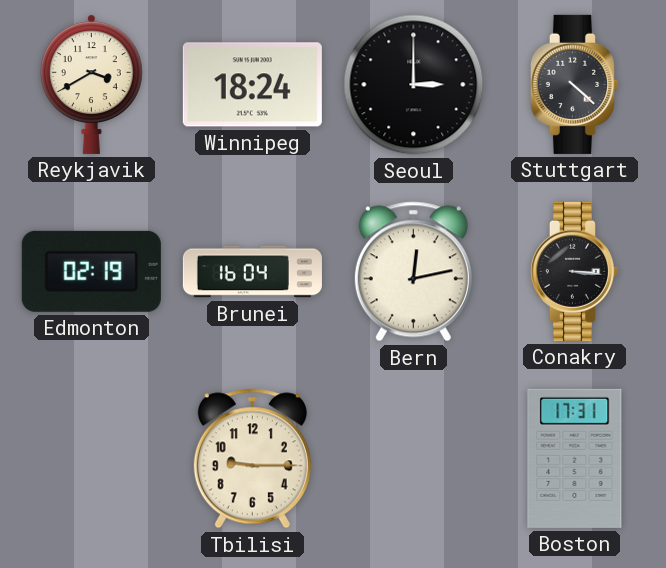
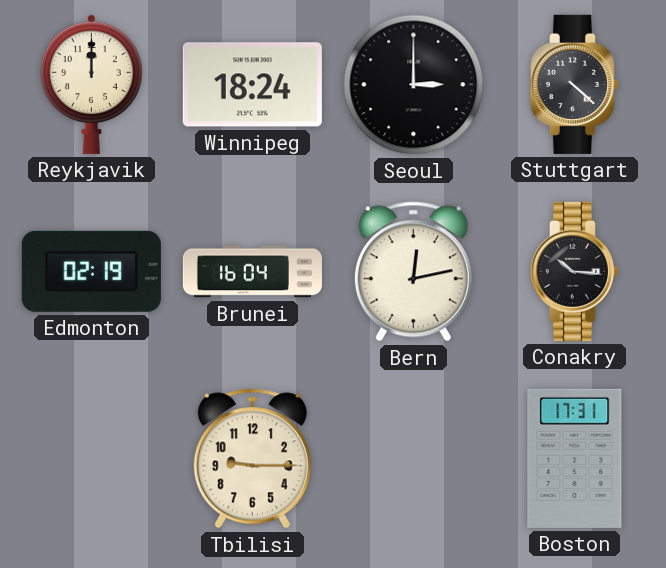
Reykjavik: 3:40 -> 12:00
Conakry: 3:16 -> 10:16
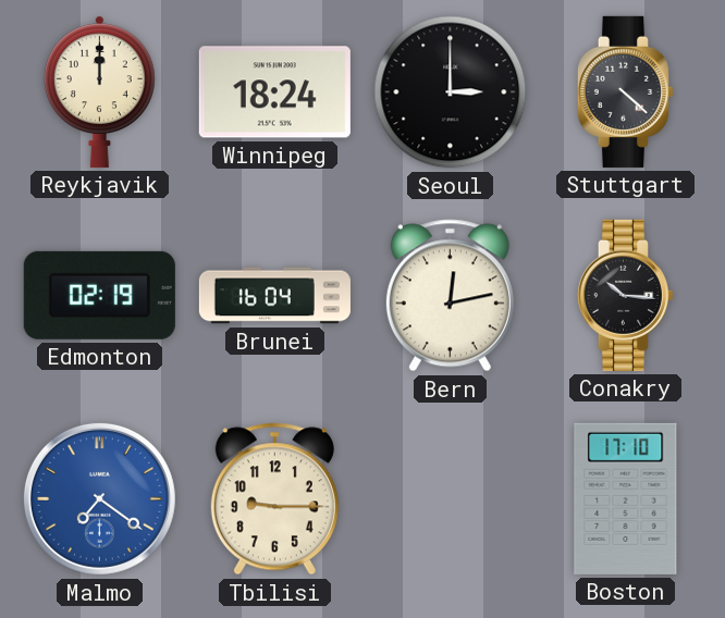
Malmo: none -> 7:21
Boston: 17:31 -> 17:10
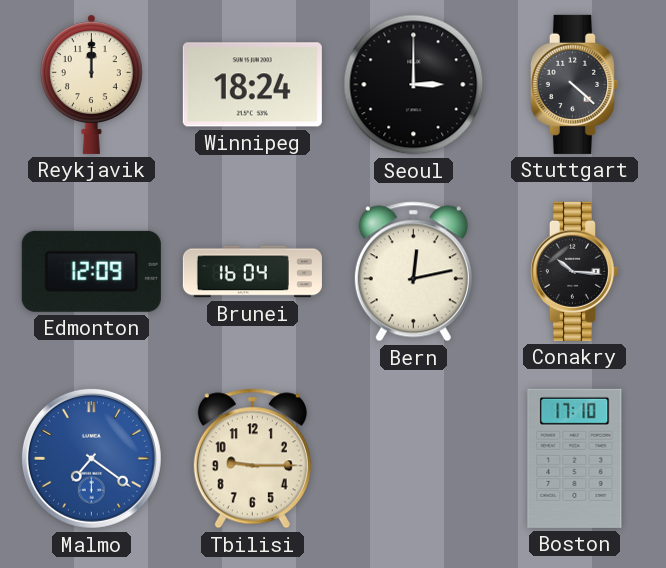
Edmonton: 02:19 -> 12:09
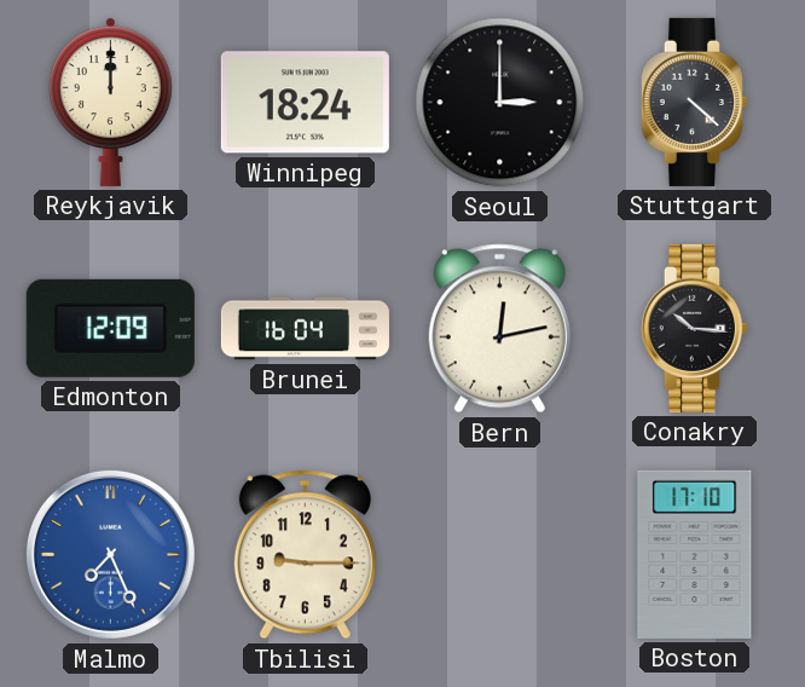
Malmo: 7:21 -> 7:26
